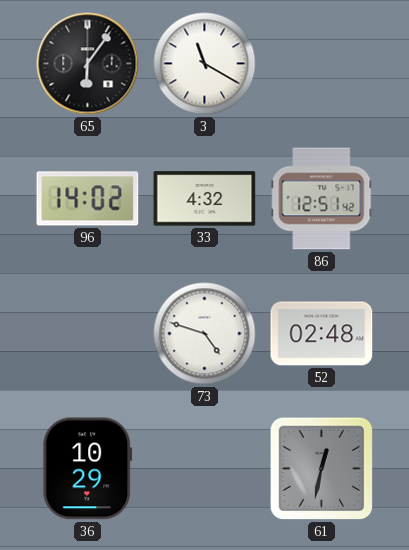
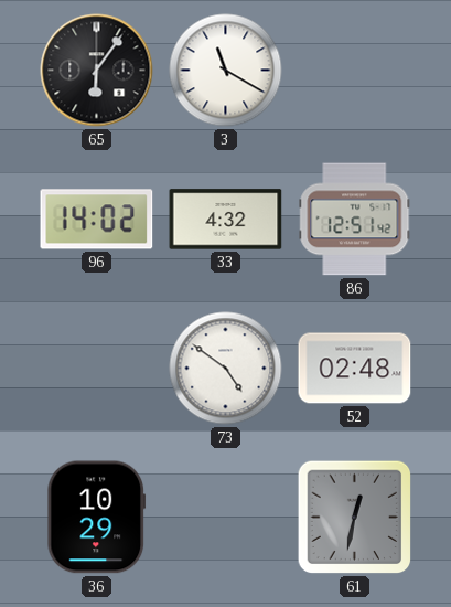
73: 4:48 -> 4:51
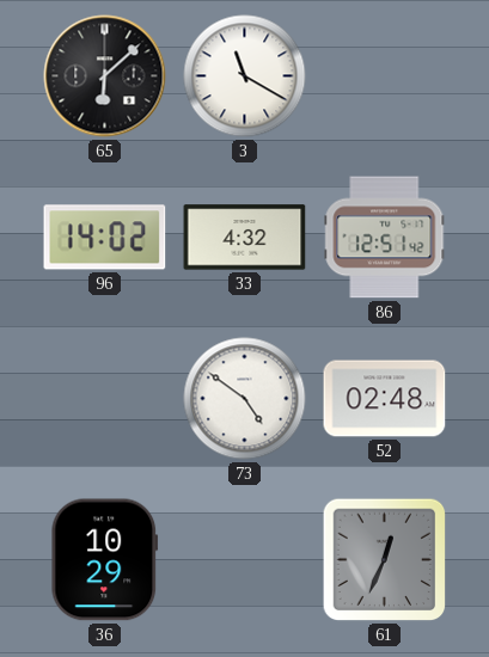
65: 6:06 -> 6:08
61: 12:32 -> 12:34
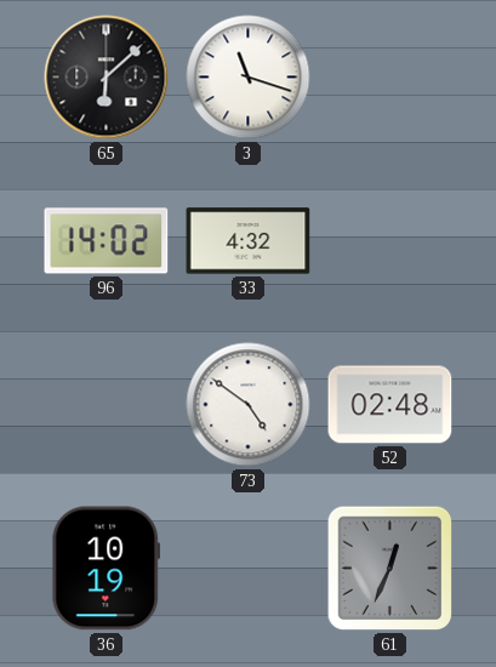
3: 11:20 -> 11:18
86: 12:51 -> none
36: 10:29 -> 10:19
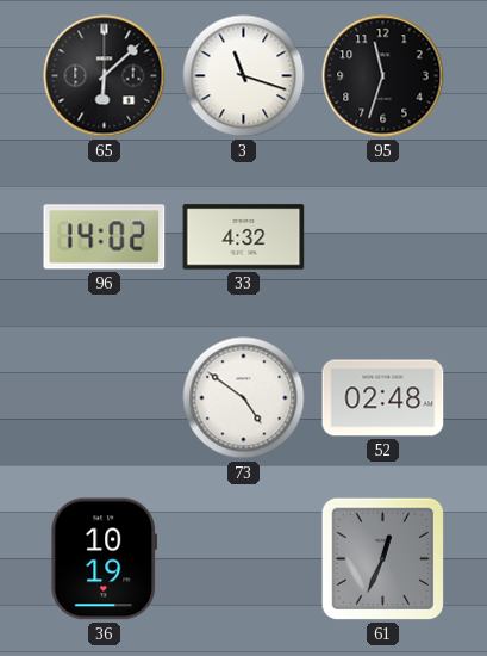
95: none -> 11:33
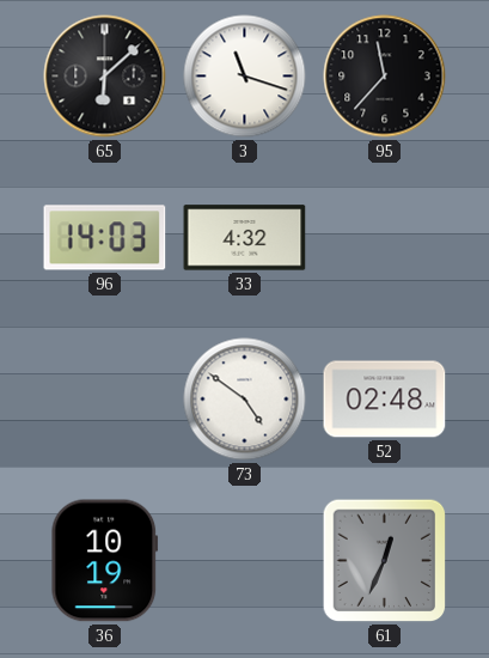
95: 11:33 -> 11:37
96: 14:02 -> 14:03
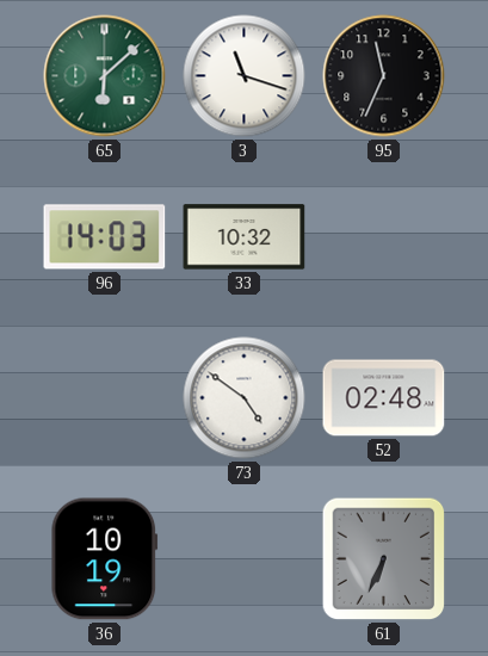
65 dial: black -> green
95: 11:37 -> 11:34
33: 4:32 -> 10:32
61: 12:34 -> 6:34
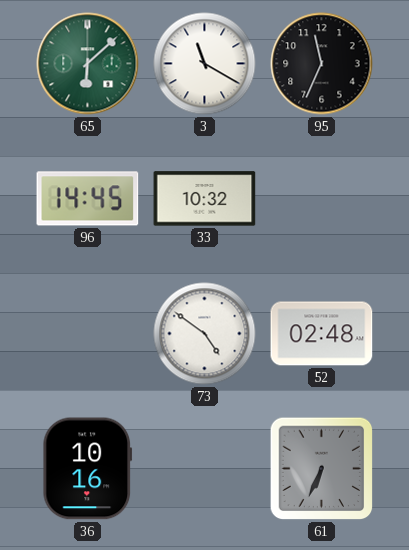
3: 11:18 -> 11:20
96: 14:03 -> 14:45
36: 10:19 -> 10:16
